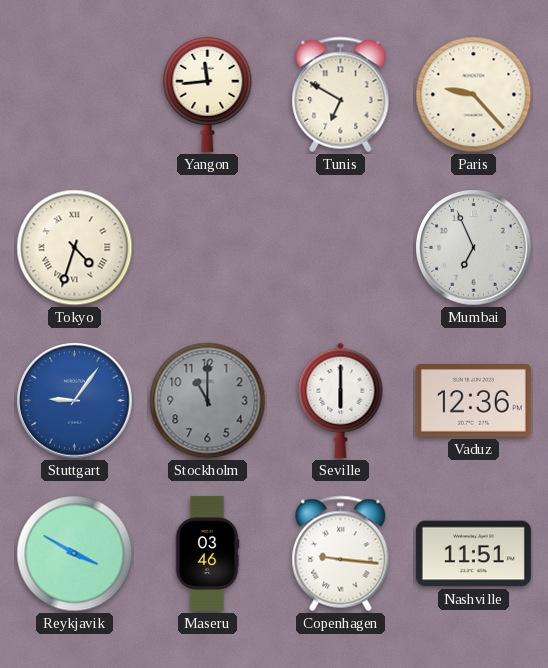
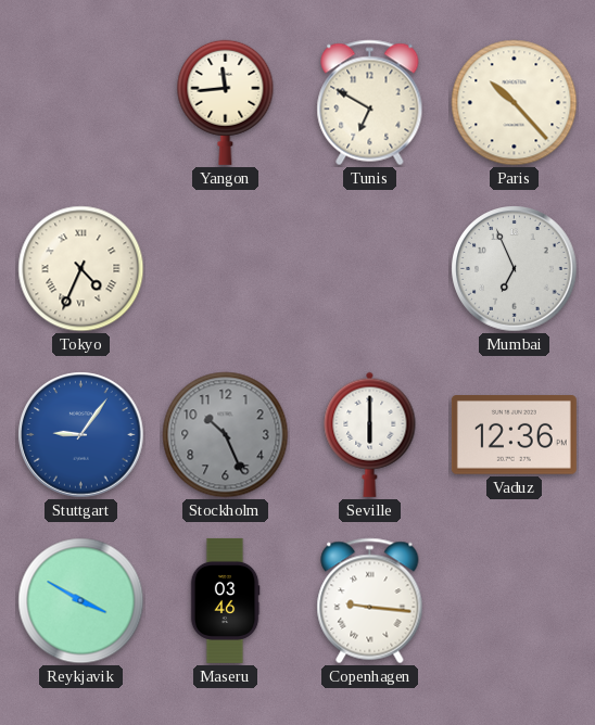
Paris: 9:23 -> 10:23
Tokyo: 4:33 -> 4:34
Stockholm: 11:00 -> 10:26
Nashville: 11:51 -> none
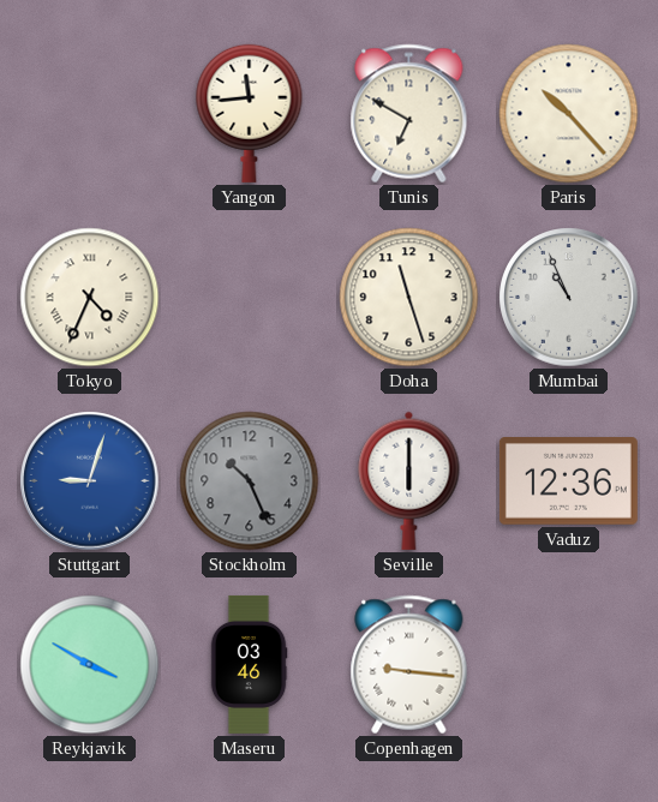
Doha: none -> 11:27
Mumbai: 6:56 -> 10:56
Stuttgart: 9:06 -> 9:03
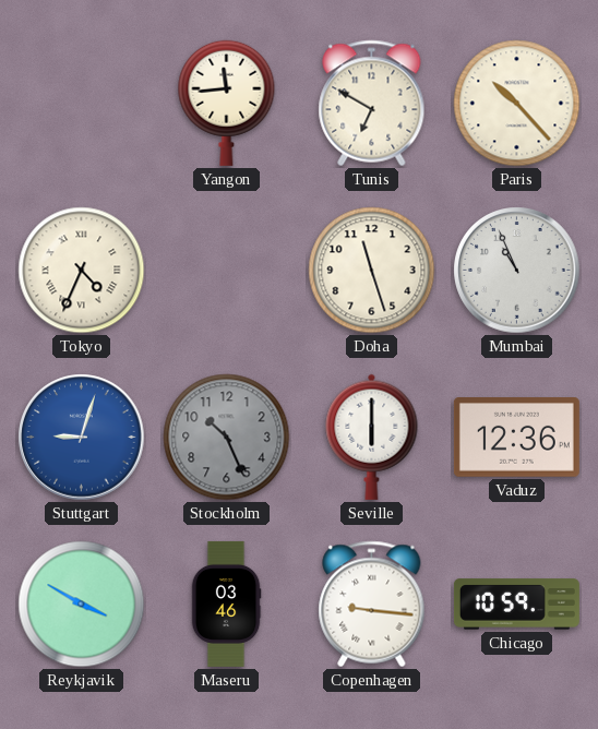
Chicago: none -> 10:59
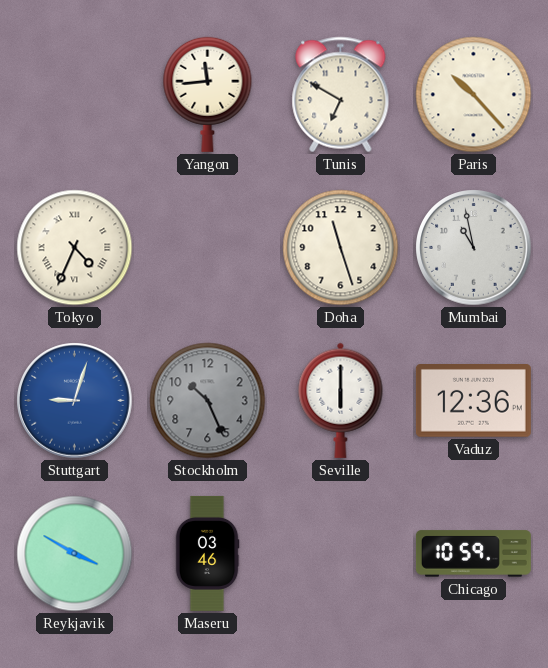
Mumbai: 10:56 -> 10:58
Copenhagen: 9:16 -> none
